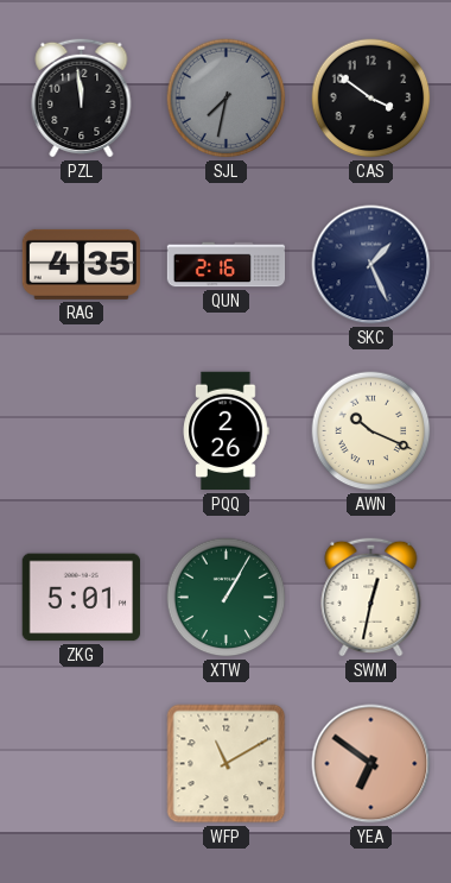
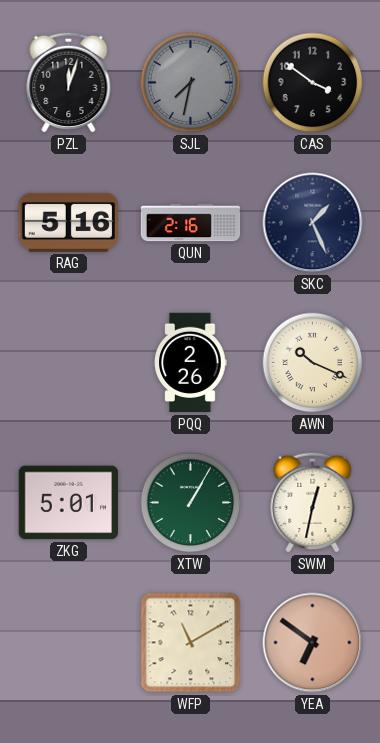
PZL: 11:59 -> 12:03
RAG: 4:35 -> 5:16
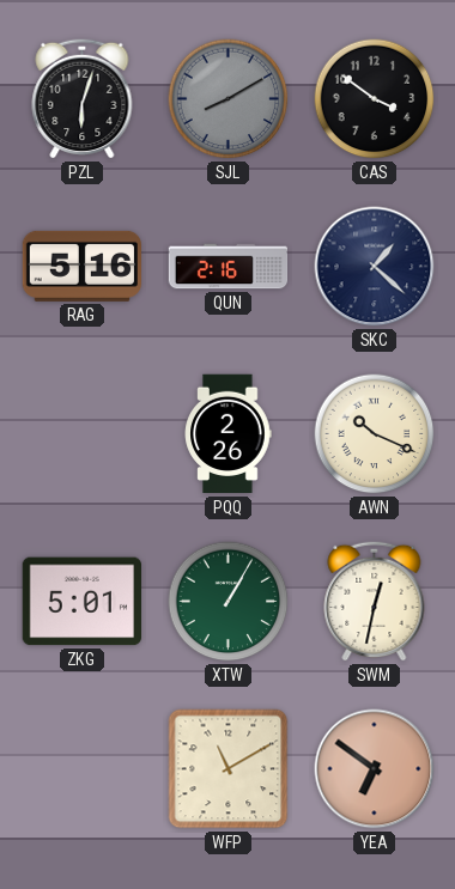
PZL: 12:03 -> 6:03
SJL: 7:32 -> 8:10
SKC: 1:26 -> 1:22
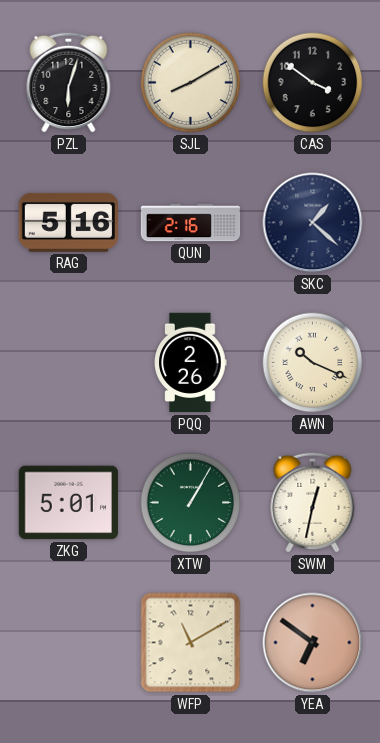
SJL dial: grey -> cream
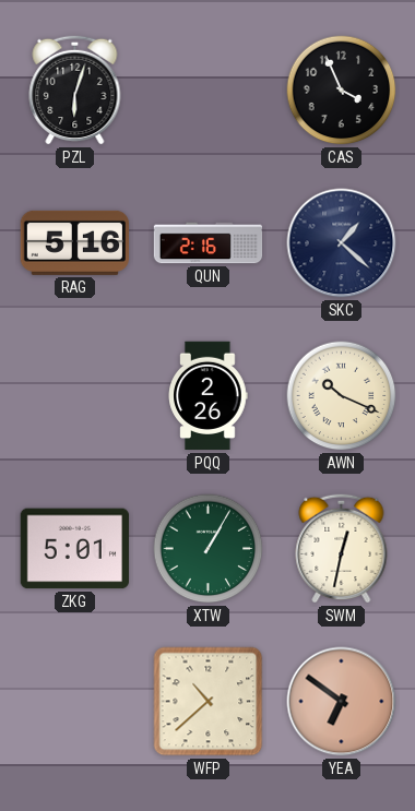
SJL: 8:10 -> none
CAS: 3:51 -> 3:56
WFP: 11:10 -> 10:38
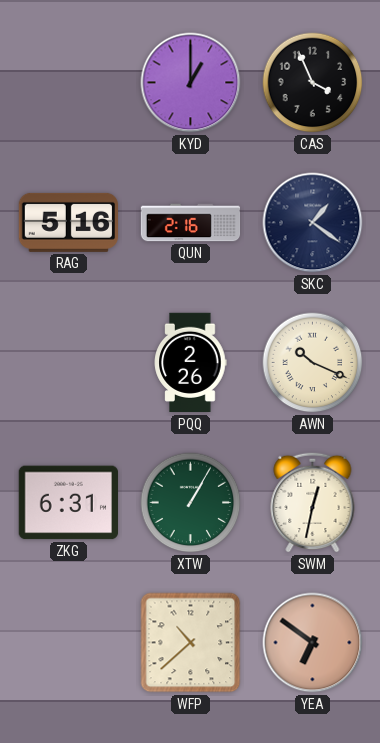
PZL: 6:03 -> none
KYD: none -> 1:00
SKC: 1:22 -> 1:21
ZKG: 5:01 -> 6:31
